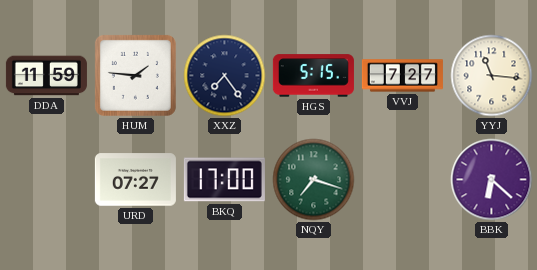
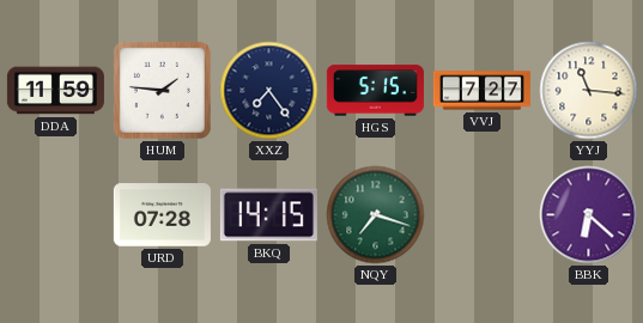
URD: 07:27 -> 07:28
BKQ: 17:00 -> 14:15
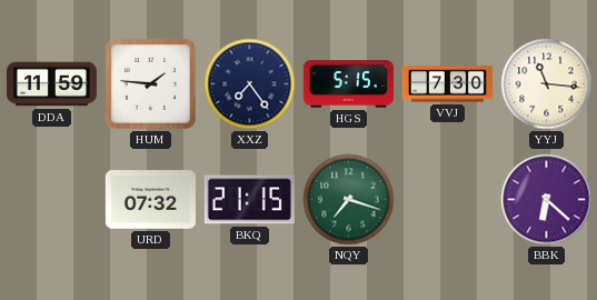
VVJ: 7:27 -> 7:30
URD: 07:28 -> 07:32
BKQ: 14:15 -> 21:15
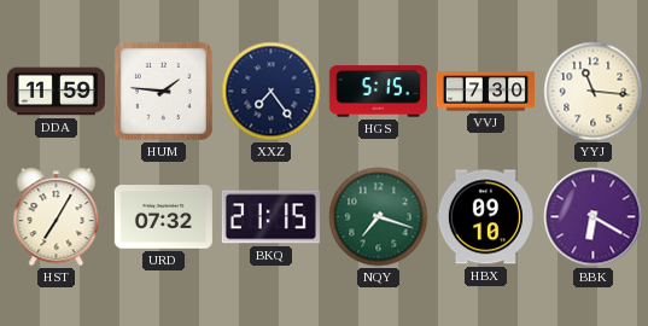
HST: none -> 7:05
HBX: none -> 09:10
BBK: 6:22 -> 6:20
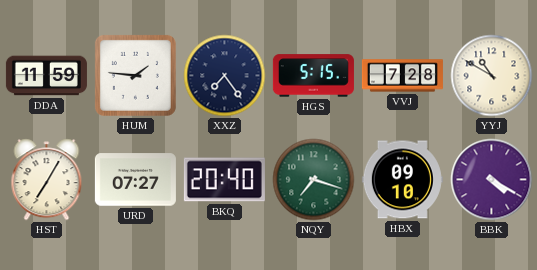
VVJ: 7:30 -> 7:28
YYJ: 11:16 -> 10:50
URD: 07:32 -> 07:27
BKQ: 21:15 -> 20:40
BBK: 6:20 -> 4:20
